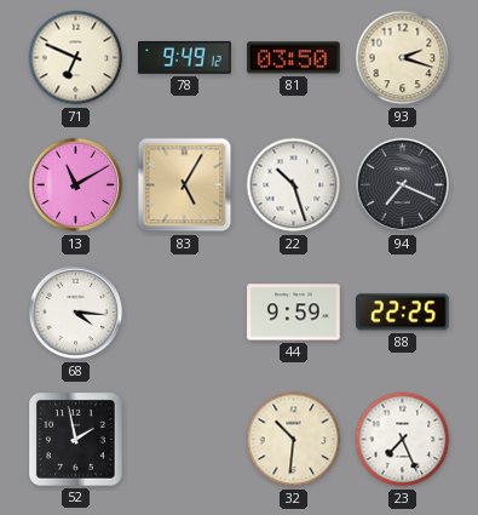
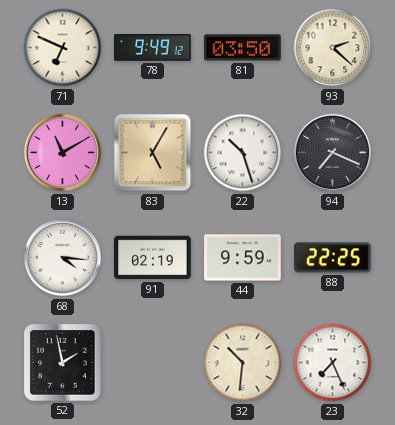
93: 2:18 -> 2:22
91: none -> 02:19
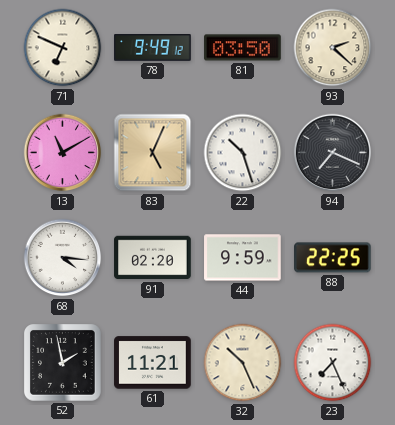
83: 5:05 -> 5:04
91: 02:19 -> 02:20
61: none -> 11:21
32: 10:31 -> 10:26
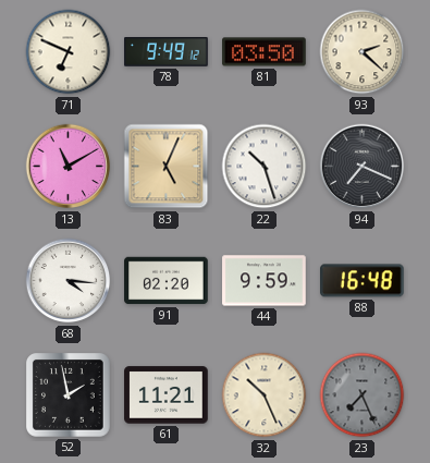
88: 22:25 -> 16:48
23 dial: white -> grey
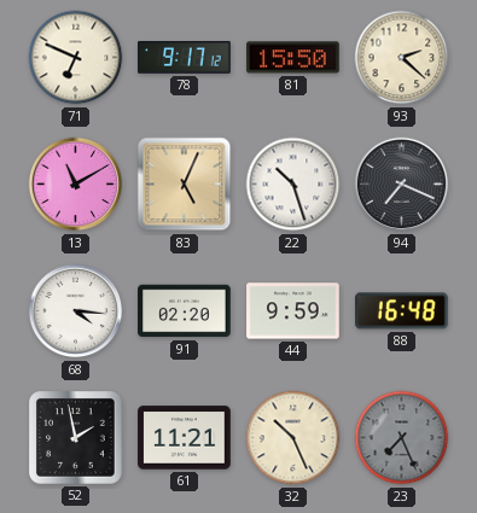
78: 9:49 -> 9:17
81: 03:50 -> 15:50
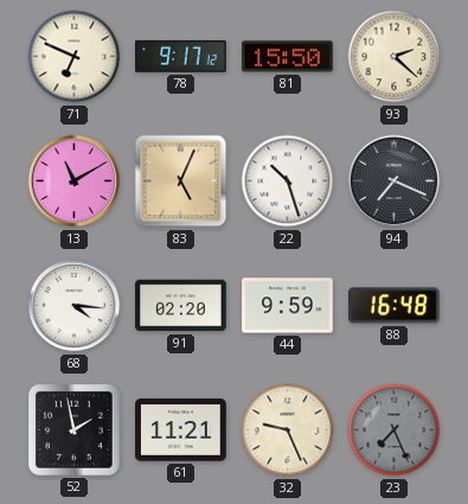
32: 10:26 -> 9:26
